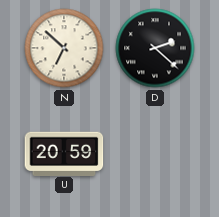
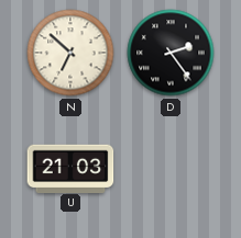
D: 2:22 -> 2:24
U: 20:59 -> 21:03
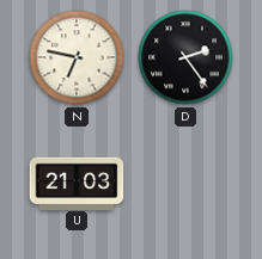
N: 6:52 -> 6:47
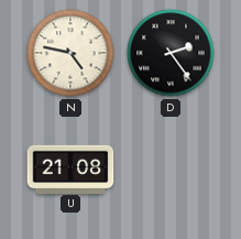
N: 6:47 -> 4:47
U: 21:03 -> 21:08
